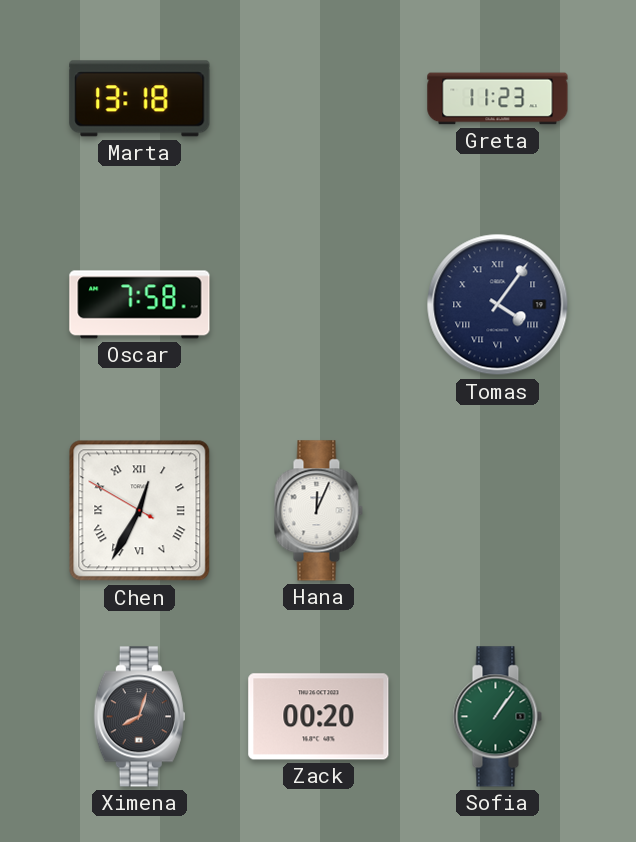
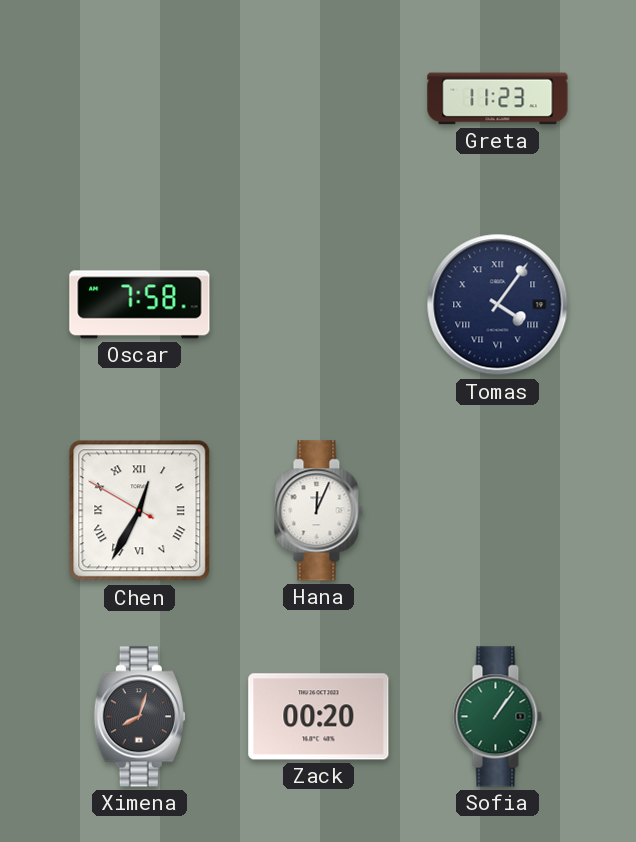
Marta: 13:18 -> none
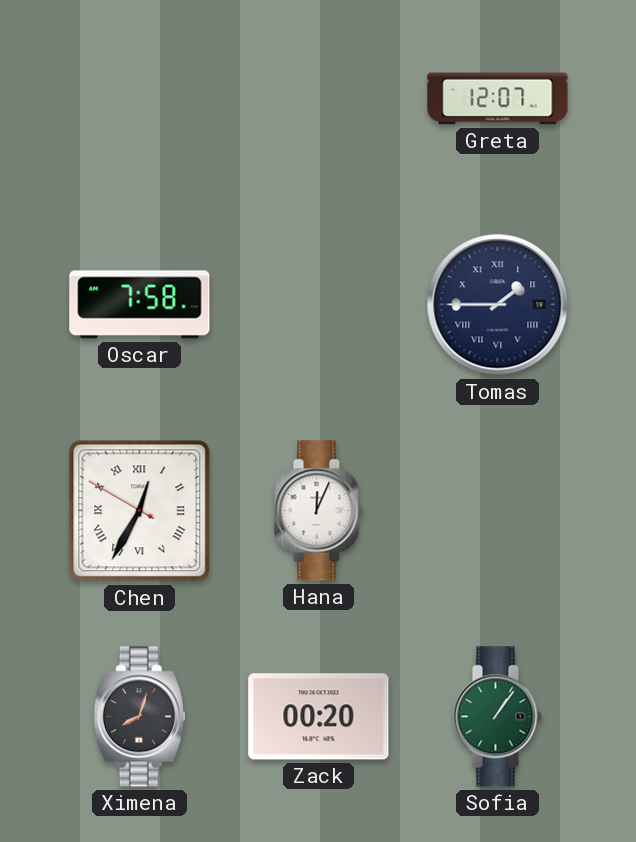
Greta: 11:23 -> 12:07
Tomas: 4:06 -> 1:45
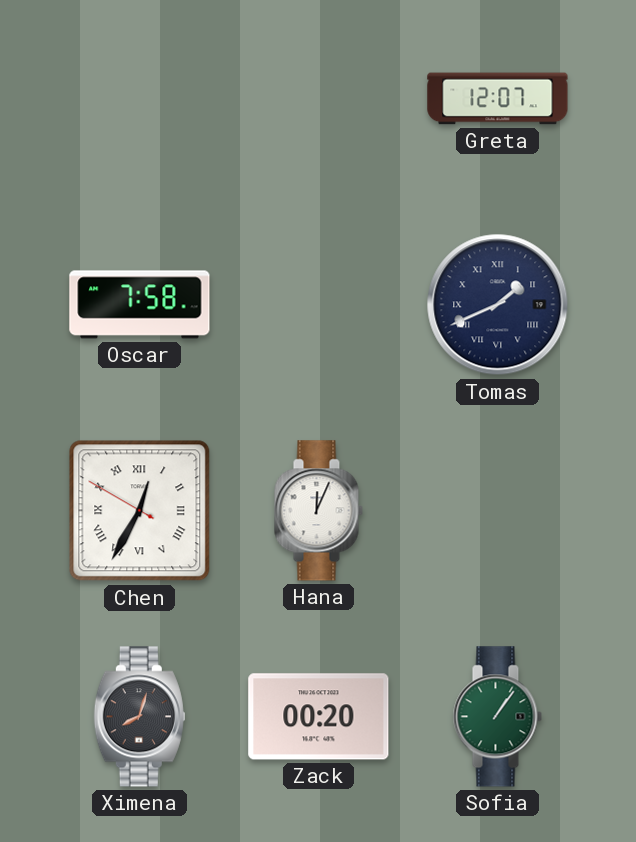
Tomas: 1:45 -> 1:41
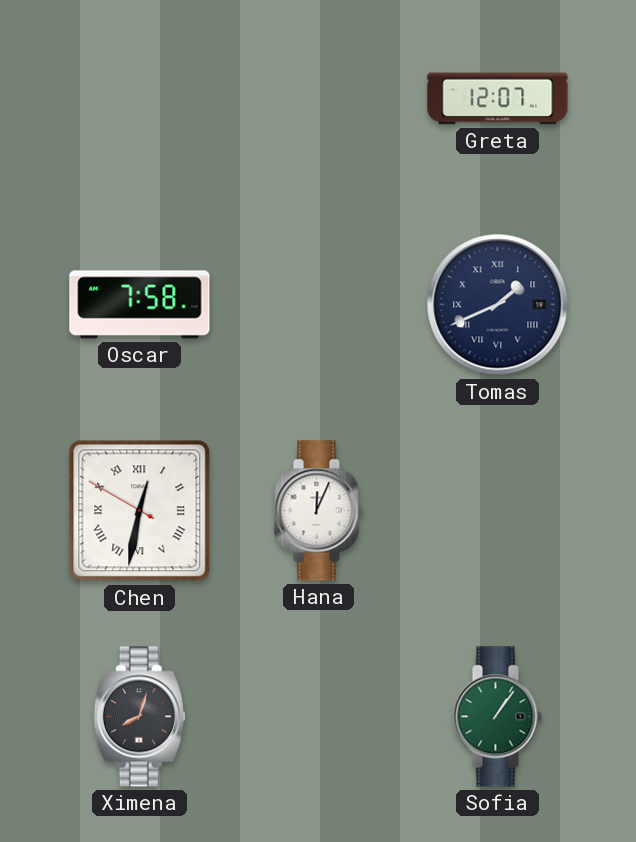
Chen: 12:34 -> 12:31
Zack: 00:20 -> none
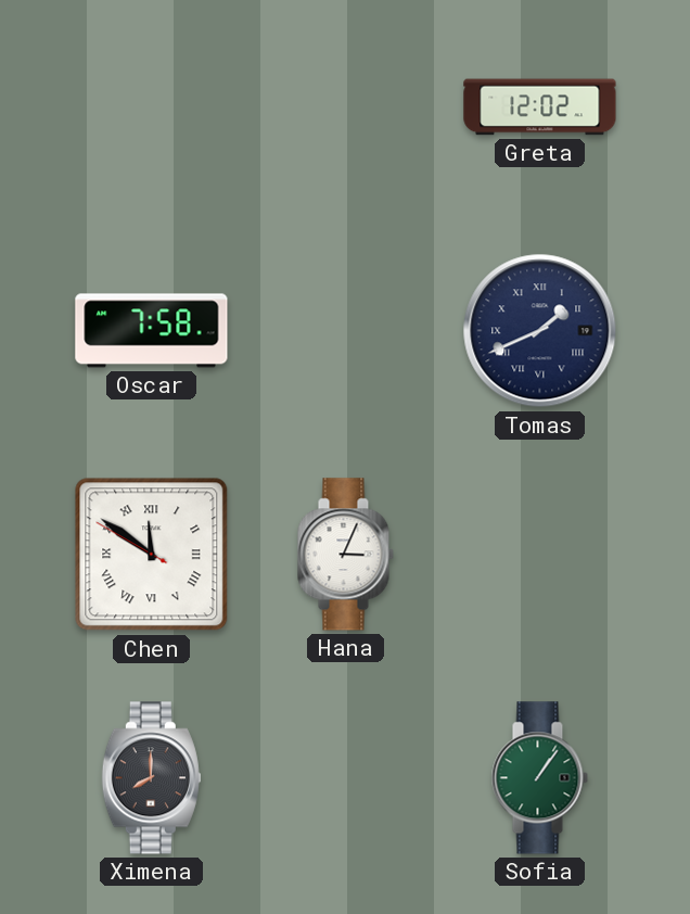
Greta: 12:07 -> 12:02
Chen: 12:31 -> 11:50
Hana: 12:04 -> 3:04
Ximena: 8:03 -> 8:00
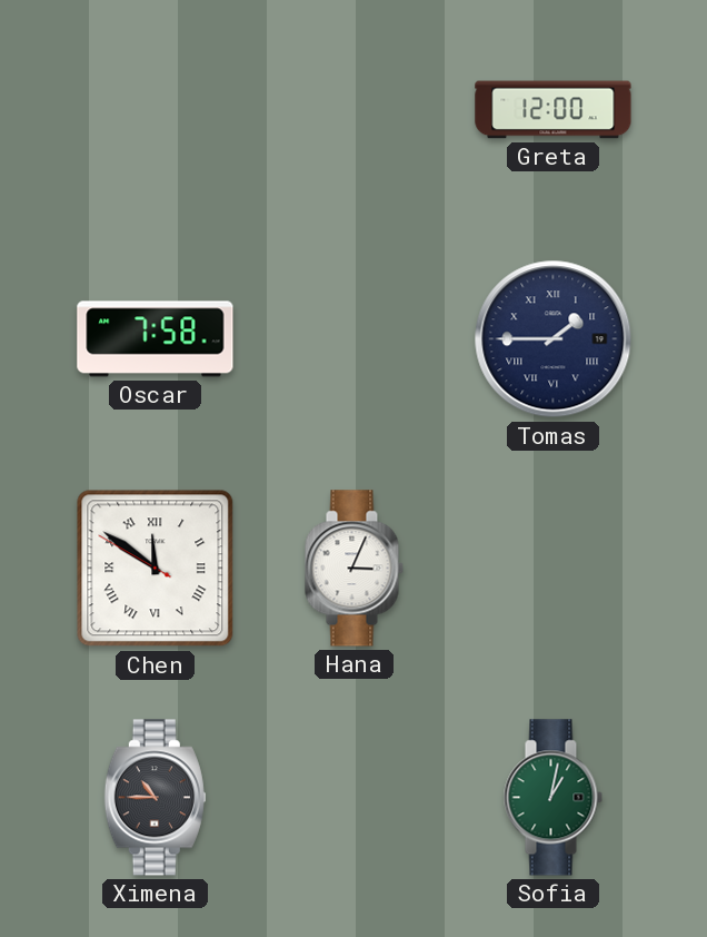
Greta: 12:02 -> 12:00
Tomas: 1:41 -> 1:45
Ximena: 8:00 -> 10:45
Sofia: 1:06 -> 1:02
